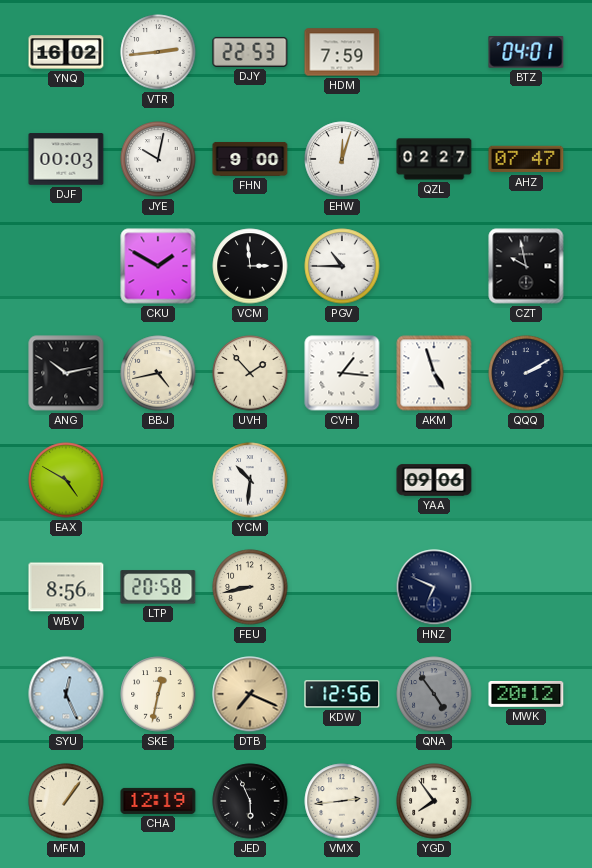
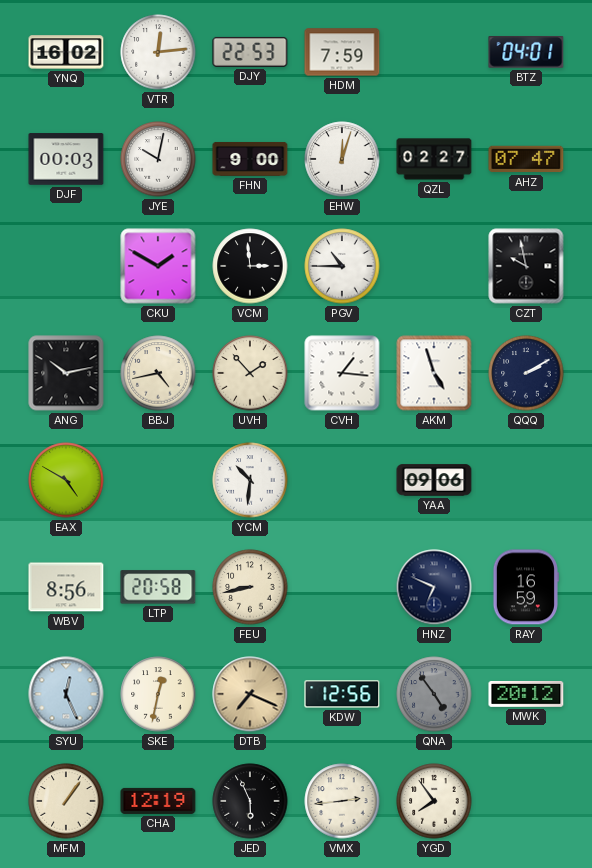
VTR: 2:44 -> 12:14
RAY: none -> 16:59
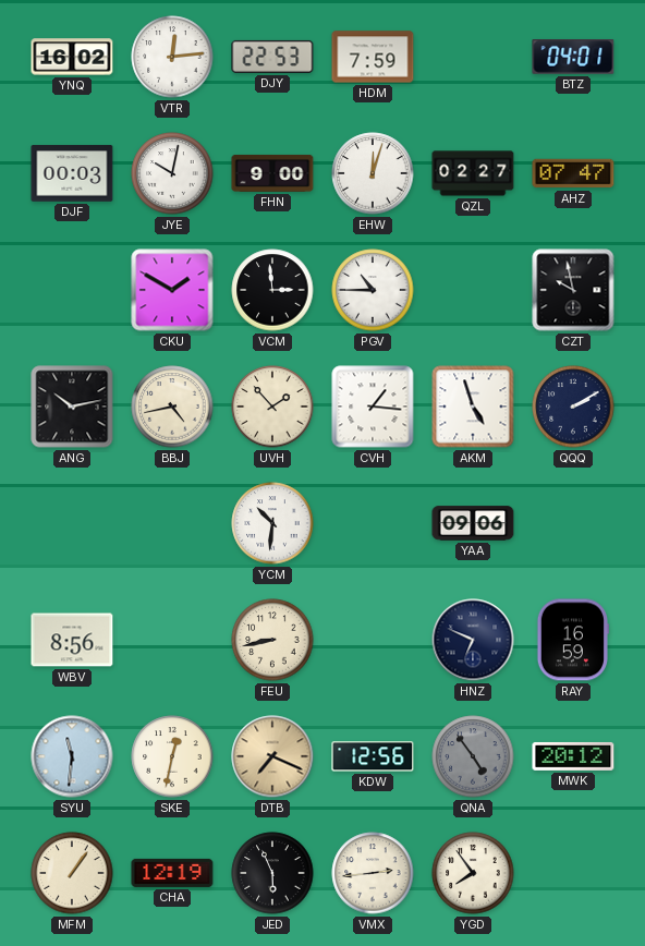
EAX: 4:50 -> none
LTP: 20:58 -> none
SYU: 12:26 -> 11:31
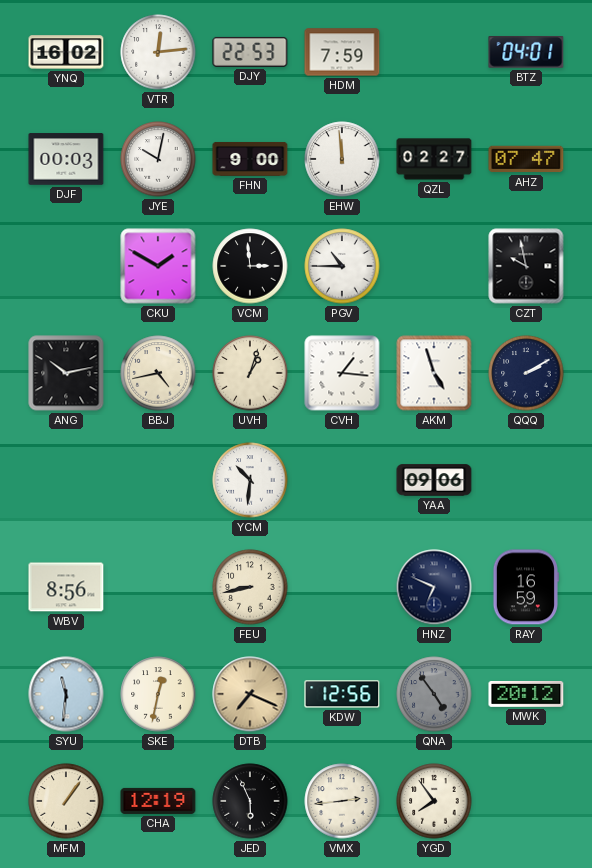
EHW: 12:03 -> 11:59
UVH: 1:53 -> 1:03
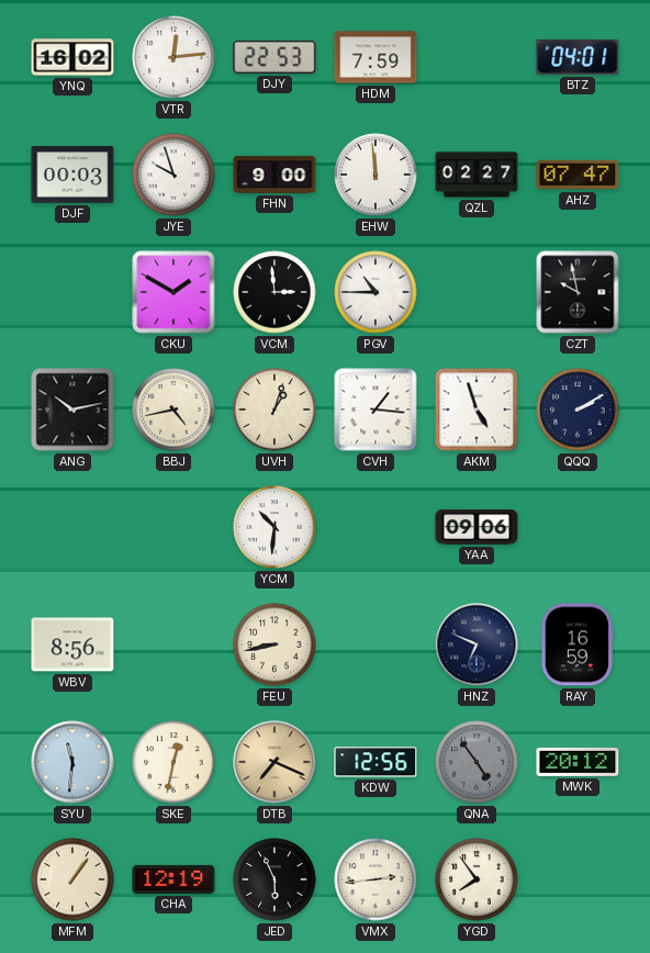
JYE: 10:02 -> 9:57
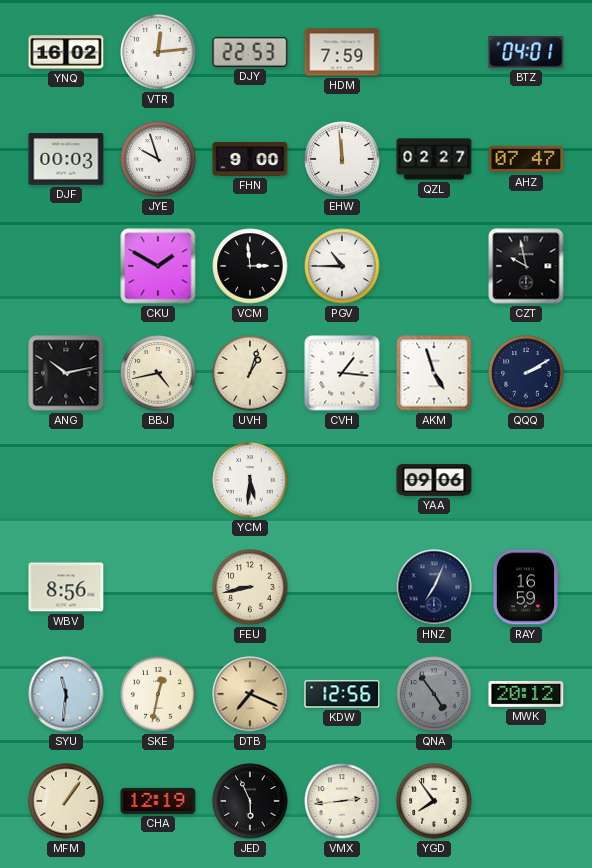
YCM: 10:31 -> 5:31
HNZ: 6:49 -> 7:04
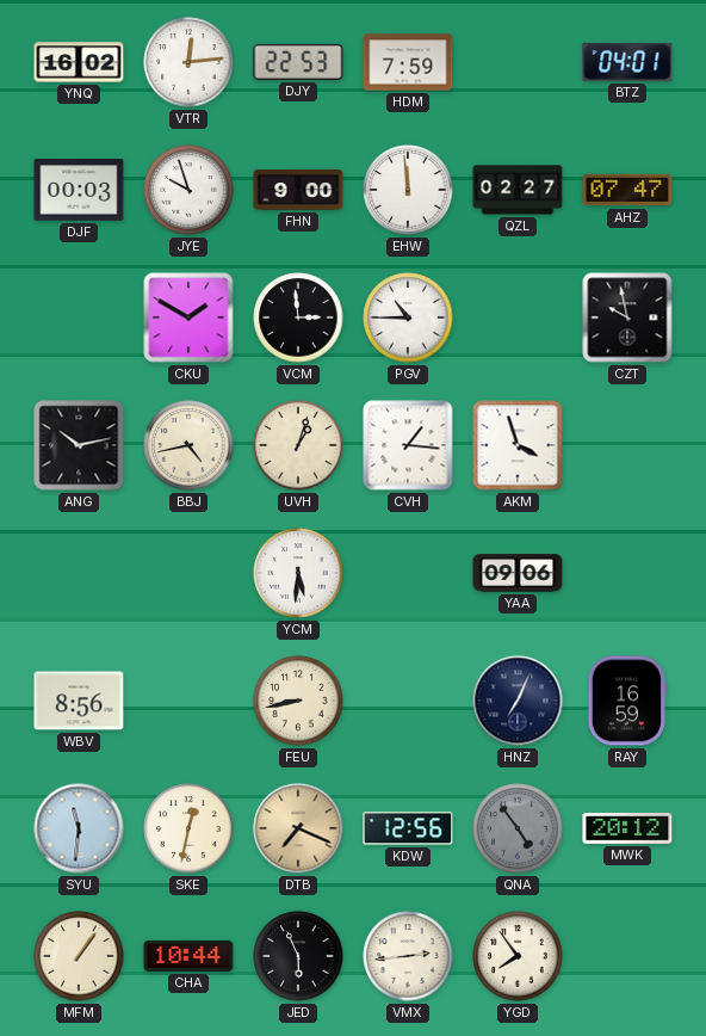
AKM: 4:57 -> 3:57
QQQ: 2:10 -> none
CHA: 12:19 -> 10:44
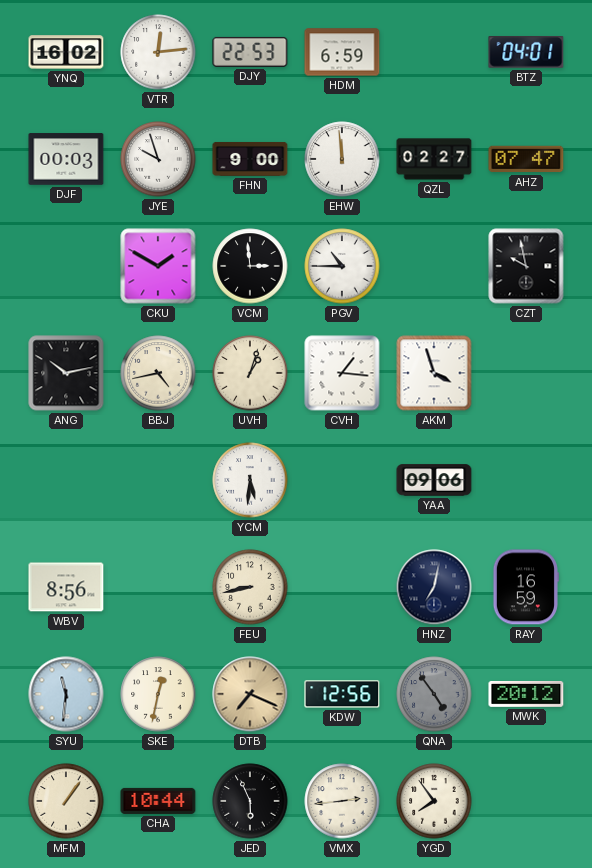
HDM: 7:59 -> 6:59
HNZ: 7:04 -> 7:02
